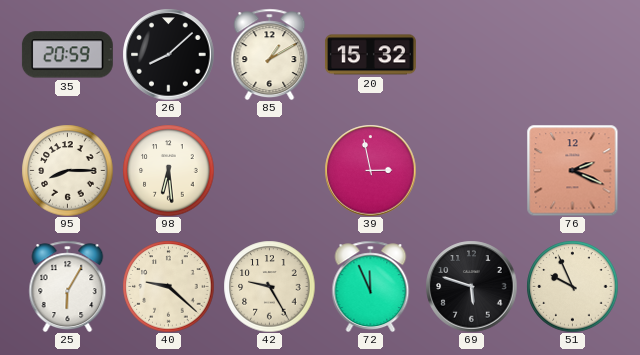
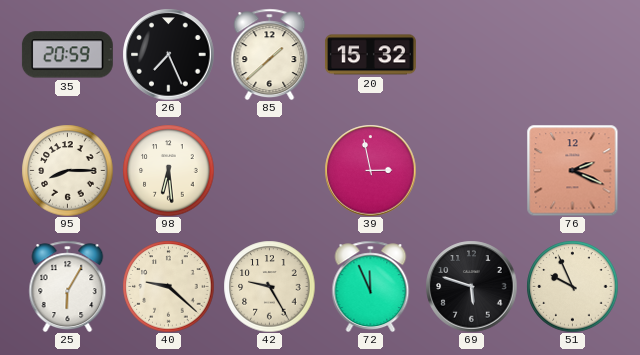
26: 8:08 -> 7:26
85: 1:10 -> 1:38
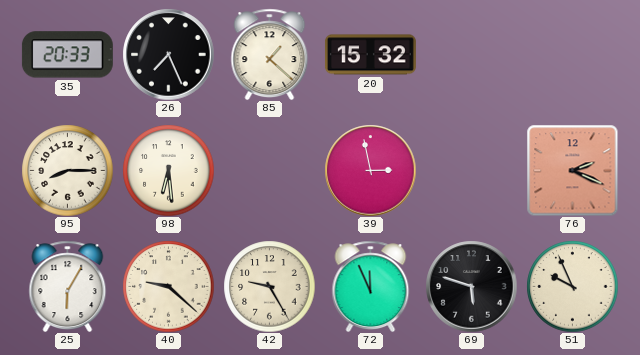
35: 20:59 -> 20:33
85: 1:38 -> 1:22
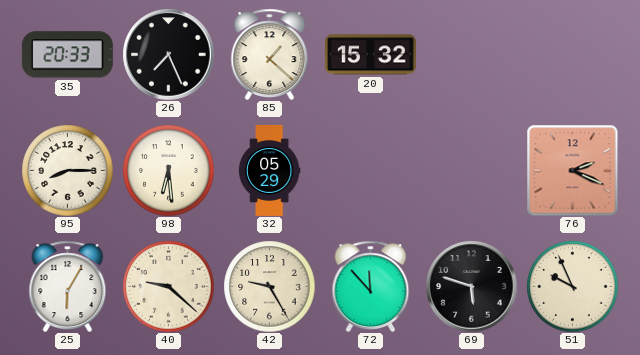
32: none -> 05:29
39: 2:58 -> none
72: 11:56 -> 11:53
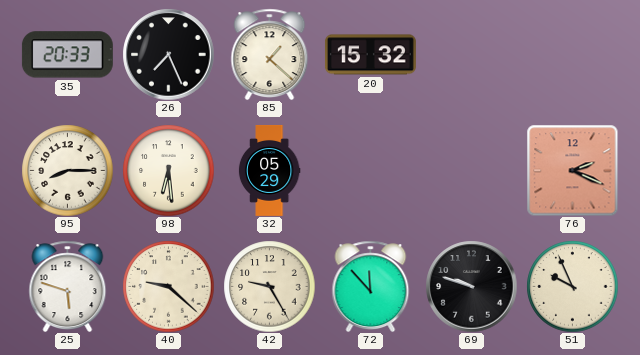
25: 6:05 -> 5:48
69: 5:48 -> 9:48
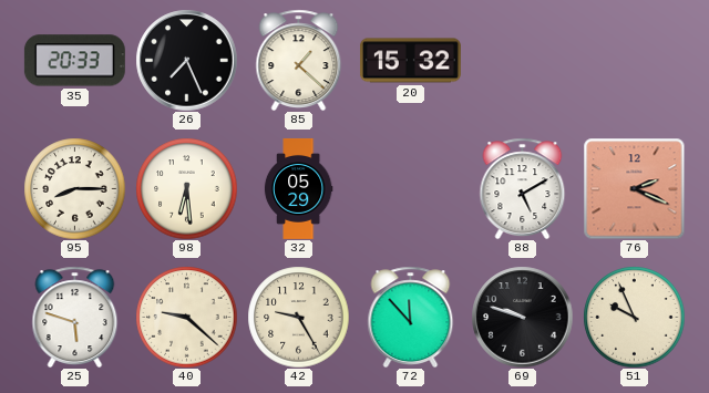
88: none -> 5:10
